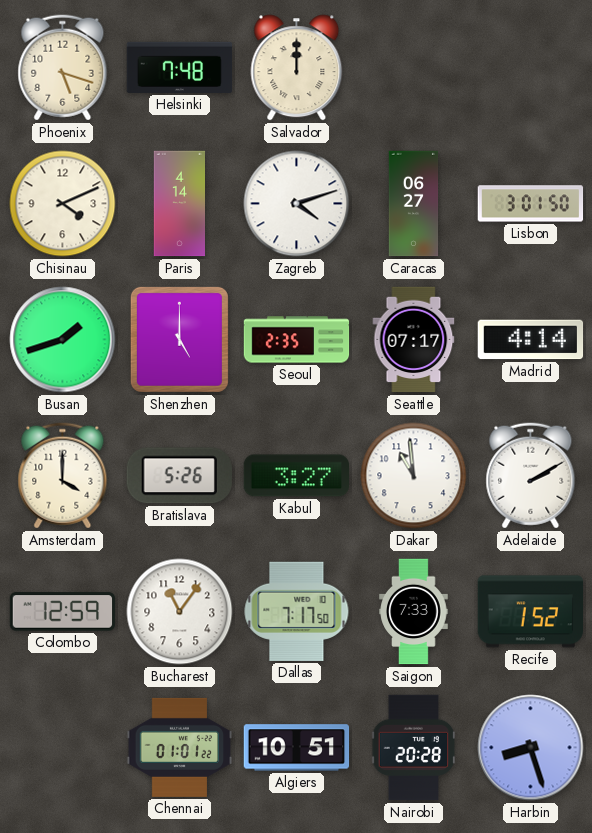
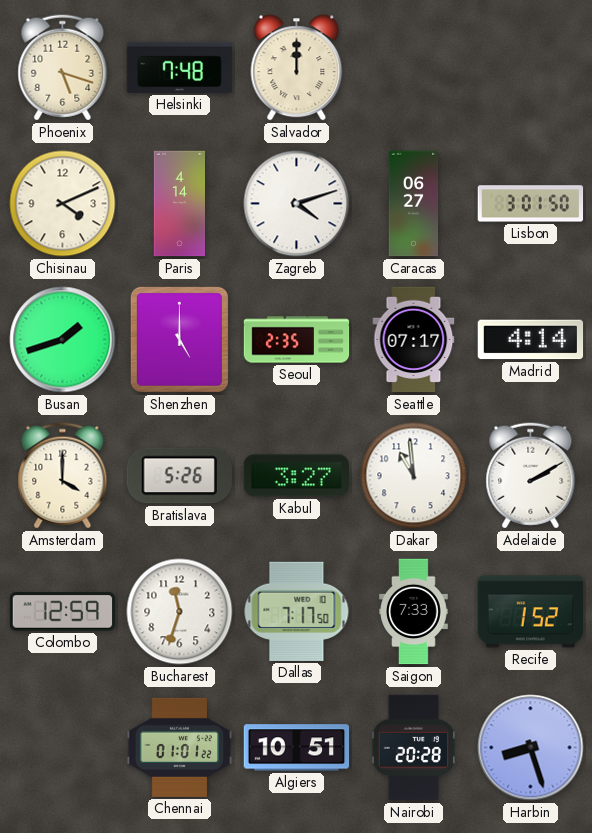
Bucharest: 11:06 -> 11:33
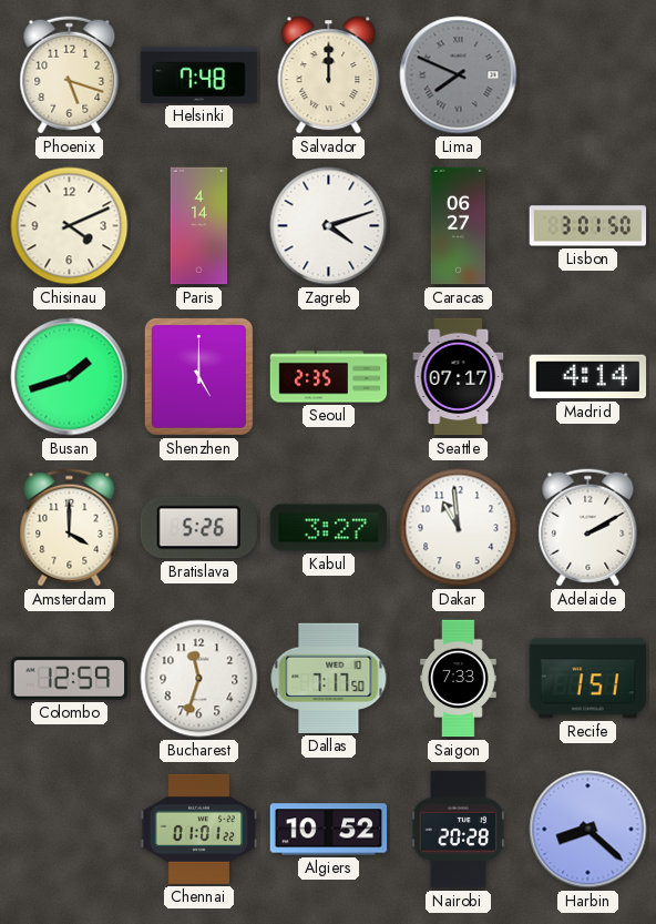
Lima: none -> 7:49
Recife: 1:52 -> 1:51
Algiers: 10:51 -> 10:52
Harbin: 8:27 -> 8:22
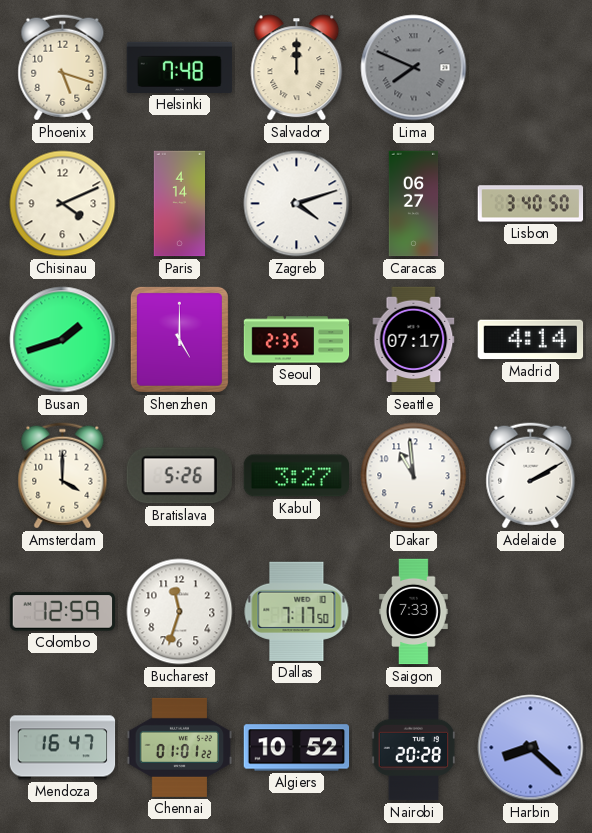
Lisbon: 3:01 -> 3:40
Recife: 1:51 -> none
Mendoza: none -> 16:47
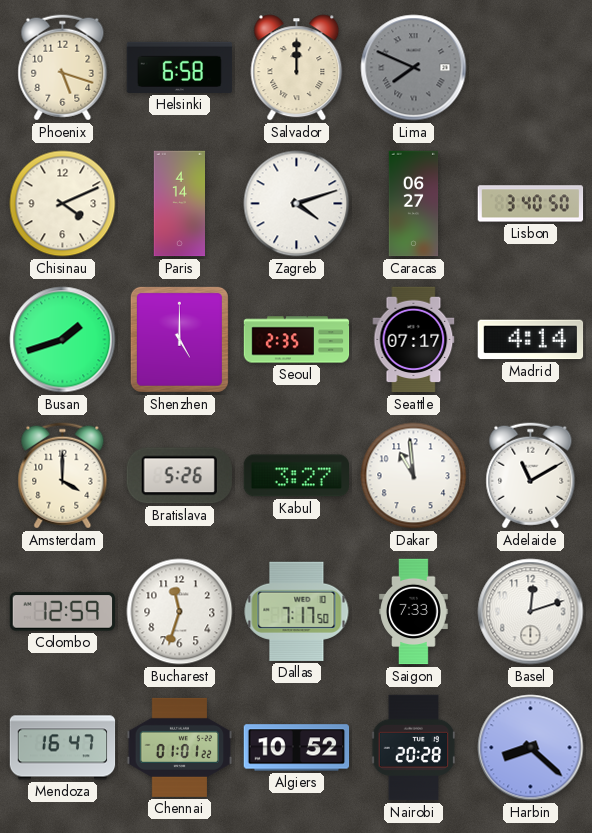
Helsinki: 7:48 -> 6:58
Adelaide: 2:10 -> 11:10
Basel: none -> 12:12
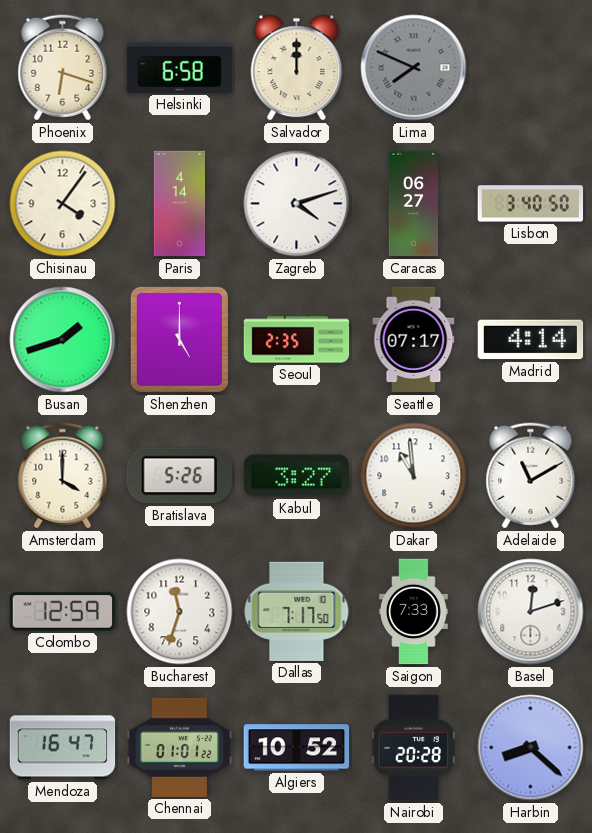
Phoenix: 5:18 -> 6:18
Chisinau: 4:11 -> 4:06
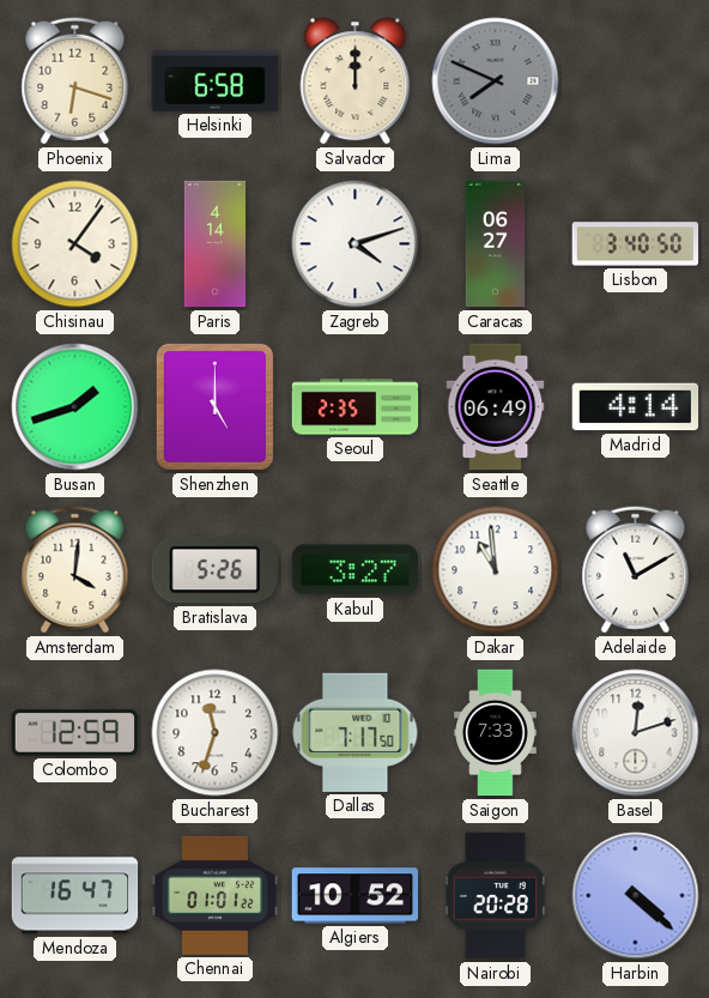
Seattle: 07:17 -> 06:49
Amsterdam: 4:00 -> 4:01
Harbin: 8:22 -> 4:22
